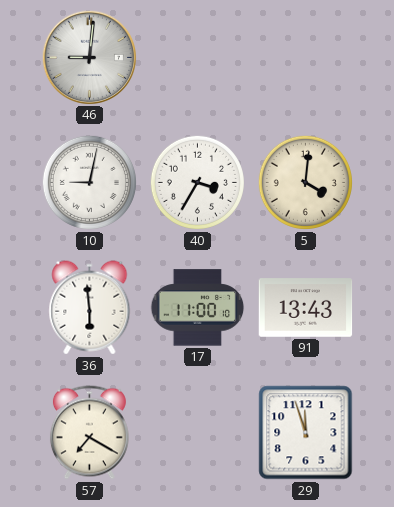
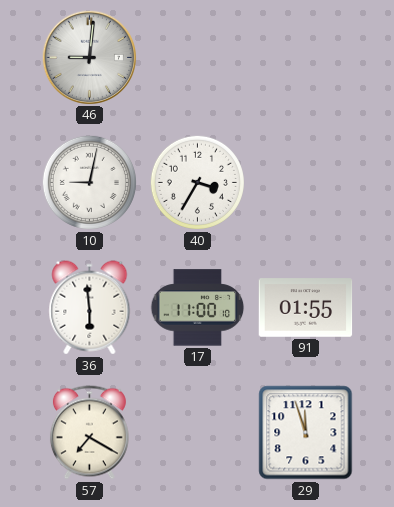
5: 4:01 -> none
91: 13:43 -> 01:55
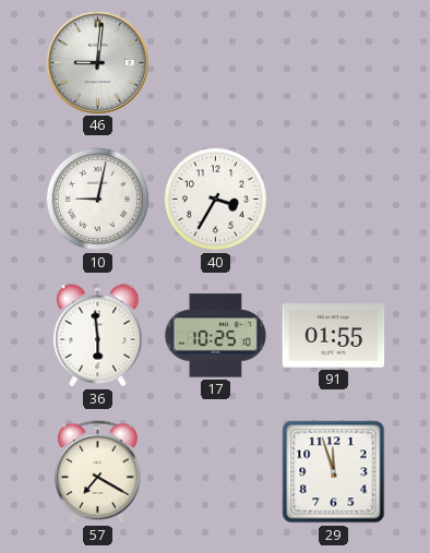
17: 11:00 -> 10:25
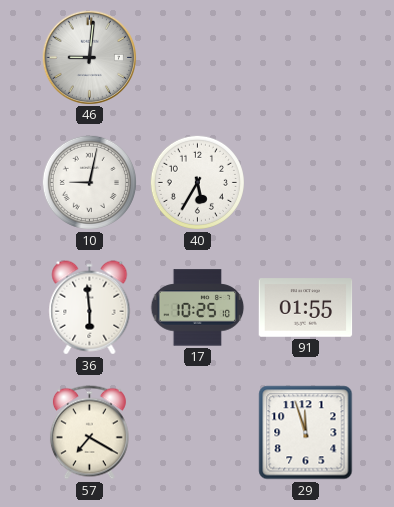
40: 3:35 -> 5:35
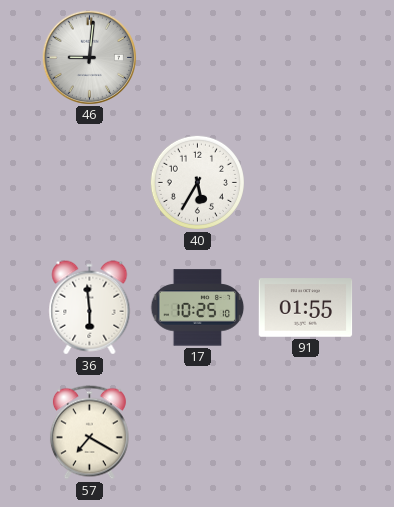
10: 9:02 -> none
29: 11:57 -> none
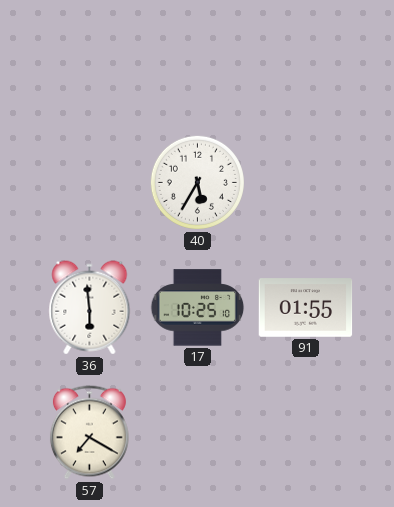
46: 9:01 -> none
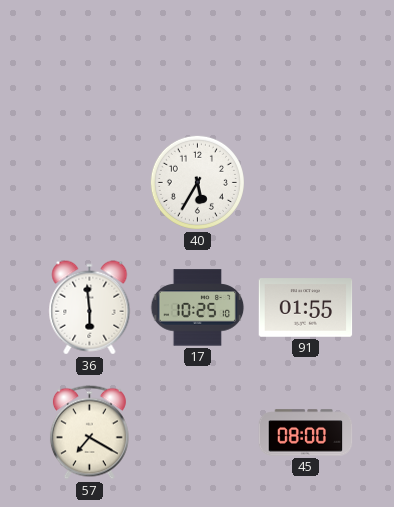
45: none -> 08:00
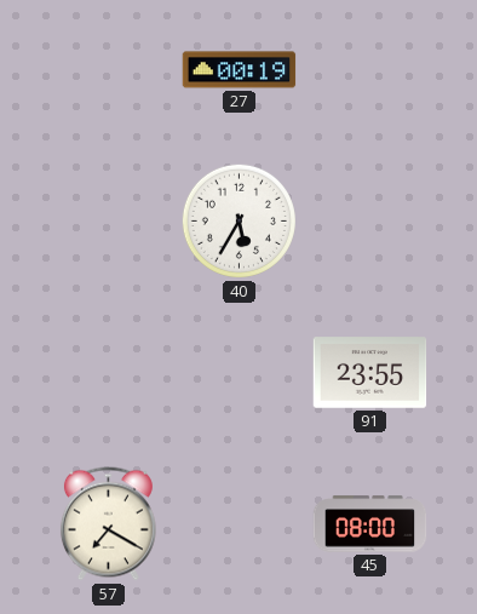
27: none -> 00:19
36: 5:59 -> none
17: 10:25 -> none
91: 01:55 -> 23:55
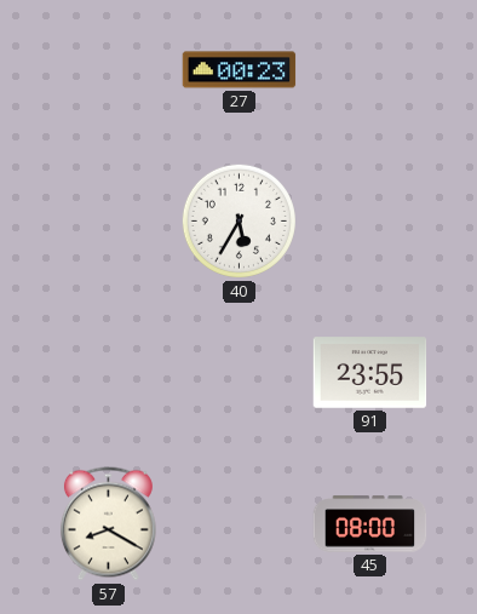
27: 00:19 -> 00:23
57: 7:20 -> 8:20
